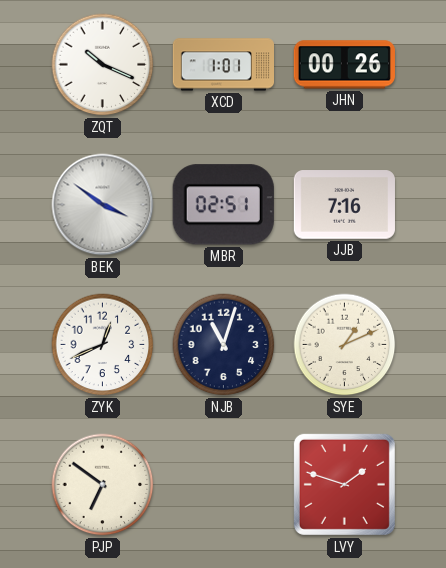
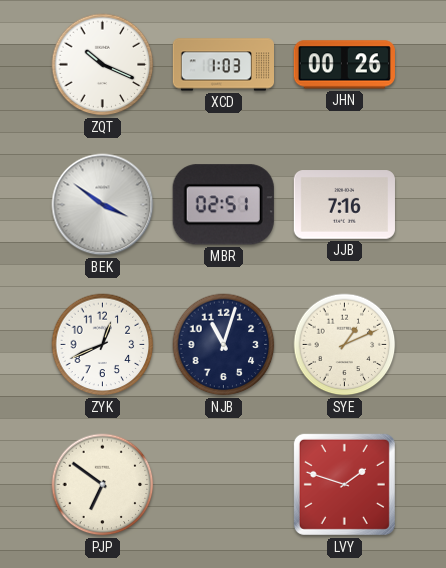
XCD: 1:01 -> 1:03
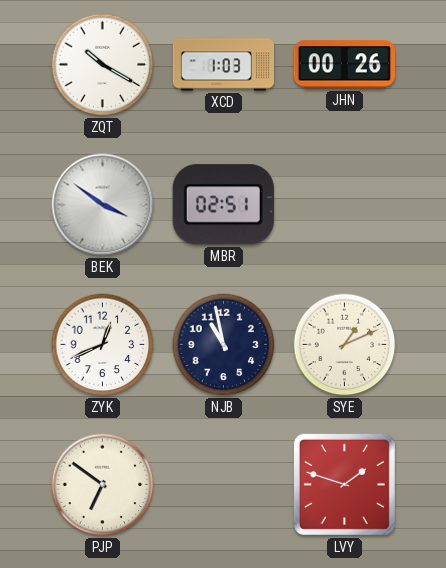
ZQT: 10:19 -> 10:20
JJB: 7:16 -> none
NJB: 11:03 -> 10:58
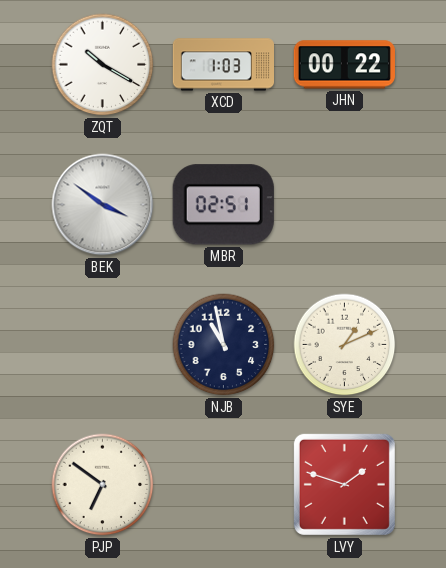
JHN: 00:26 -> 00:22
ZYK: 12:41 -> none
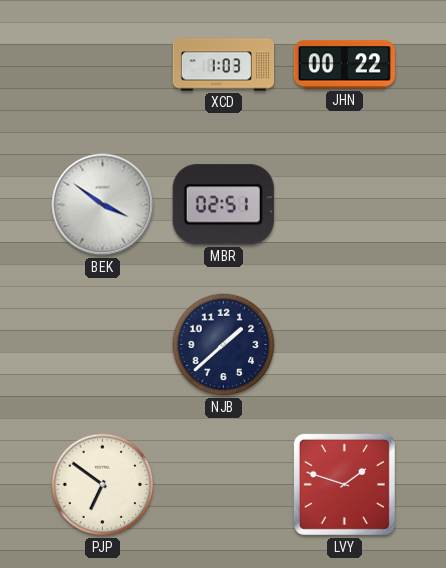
ZQT: 10:20 -> none
NJB: 10:58 -> 1:38
SYE: 1:11 -> none
